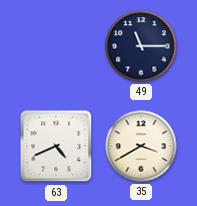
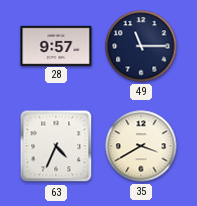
28: none -> 9:57
63: 4:41 -> 4:34
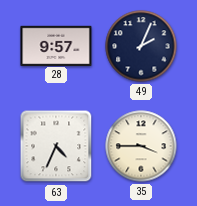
49: 11:15 -> 2:04
35: 3:40 -> 3:45
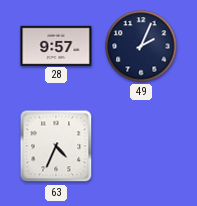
35: 3:45 -> none
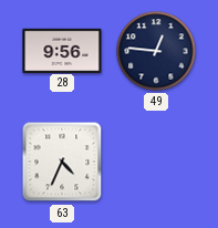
28: 9:57 -> 9:56
49: 2:04 -> 12:46
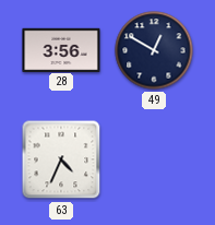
28: 9:56 -> 3:56
49: 12:46 -> 12:50
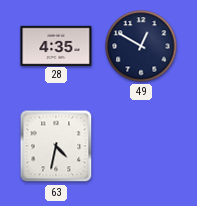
28: 3:56 -> 4:35
63: 4:34 -> 4:32
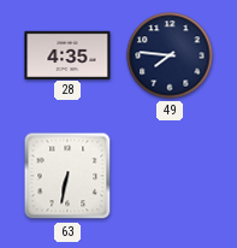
49: 12:50 -> 7:46
63: 4:32 -> 6:32
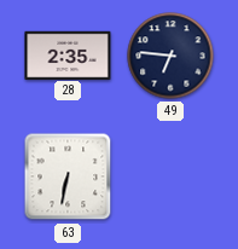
28: 4:35 -> 2:35
49: 7:46 -> 6:46
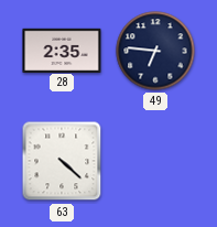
63: 6:32 -> 4:22
